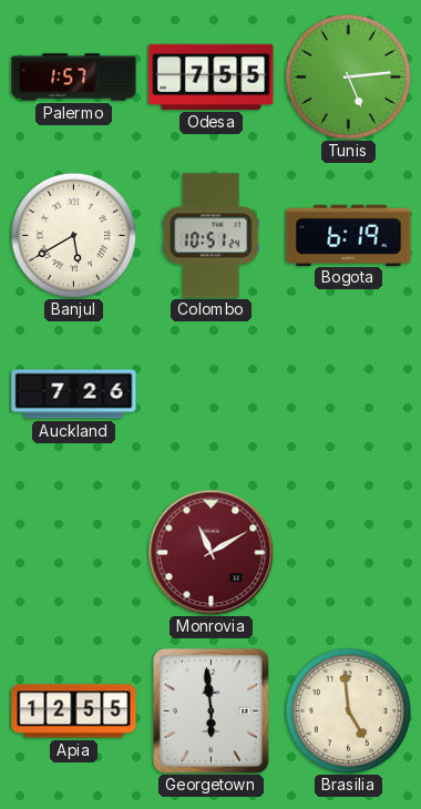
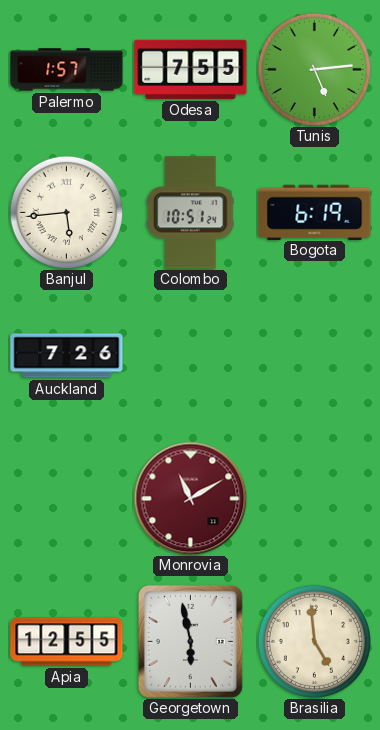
Banjul: 5:40 -> 5:44
Georgetown: 5:59 -> 5:58
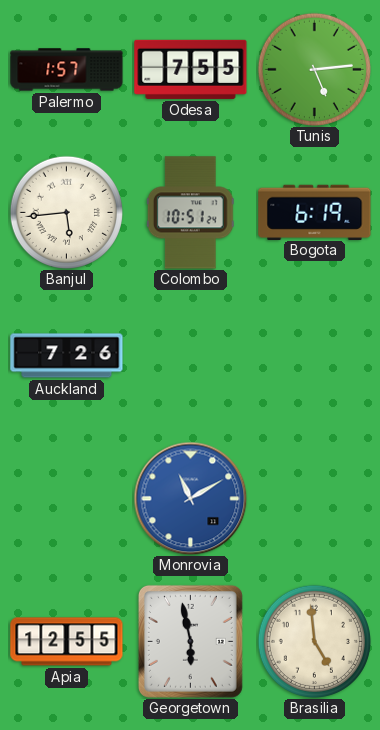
Monrovia dial: burgundy -> blue
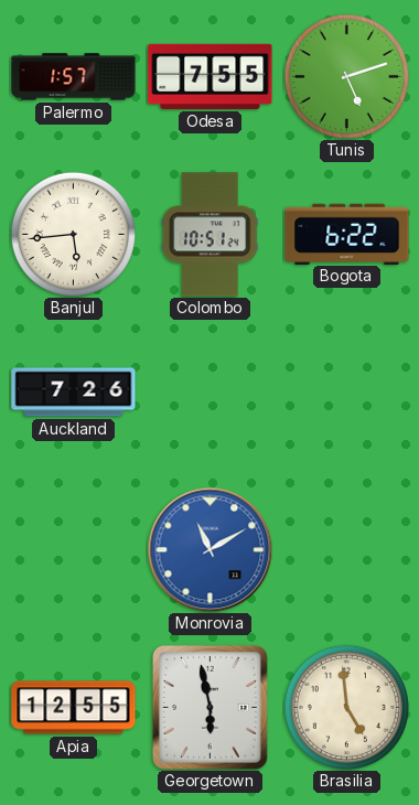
Tunis: 5:14 -> 5:12
Bogota: 6:19 -> 6:22
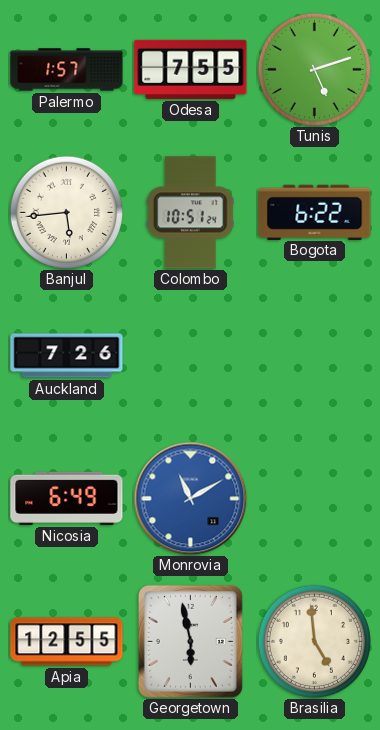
Nicosia: none -> 6:49
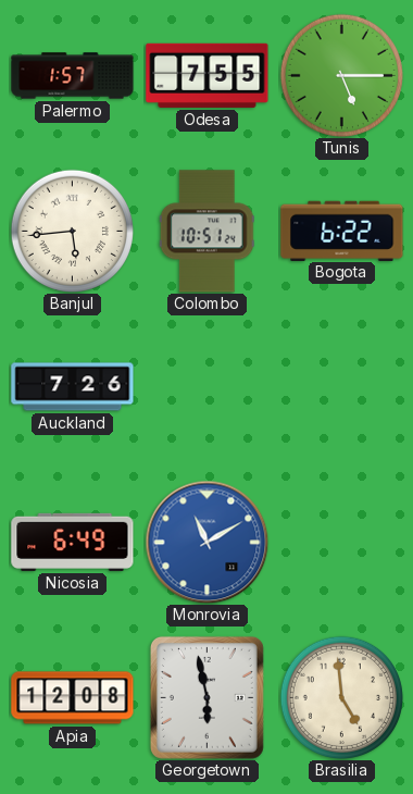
Tunis: 5:12 -> 5:15
Apia: 12:55 -> 12:08
